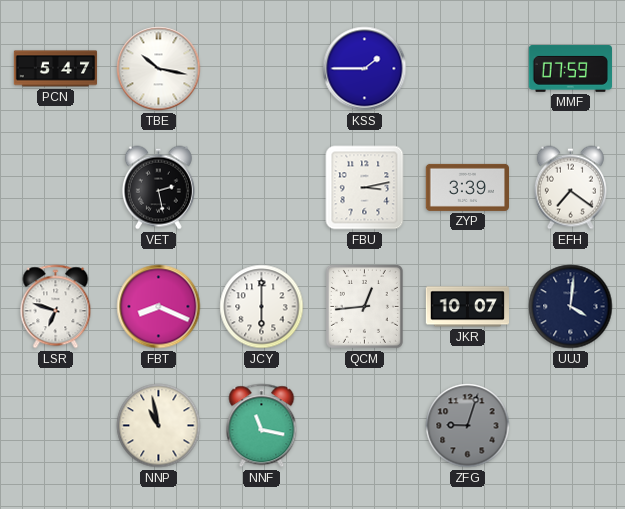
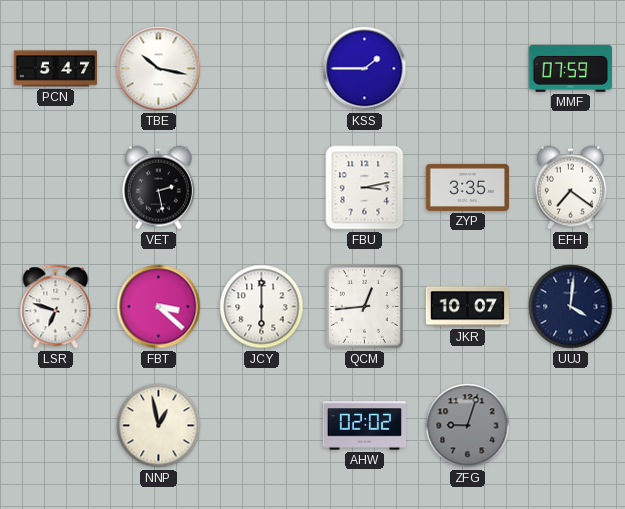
ZYP: 3:39 -> 3:35
FBT: 8:19 -> 3:22
NNP: 10:58 -> 12:58
NNF: 11:17 -> none
AHW: none -> 02:02
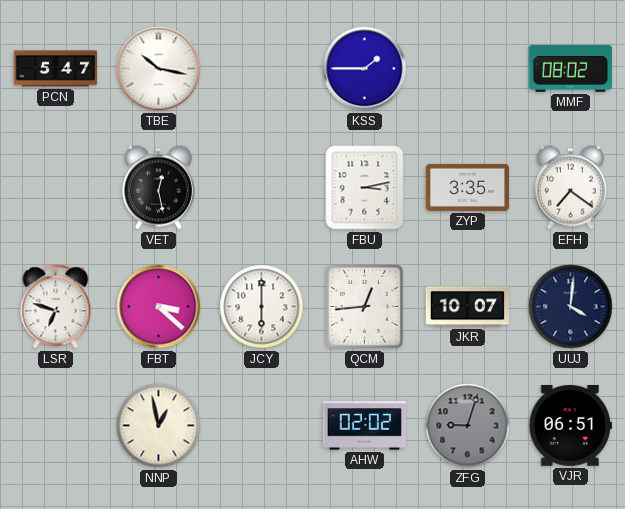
MMF: 07:59 -> 08:02
VET: 2:28 -> 12:28
VJR: none -> 06:51
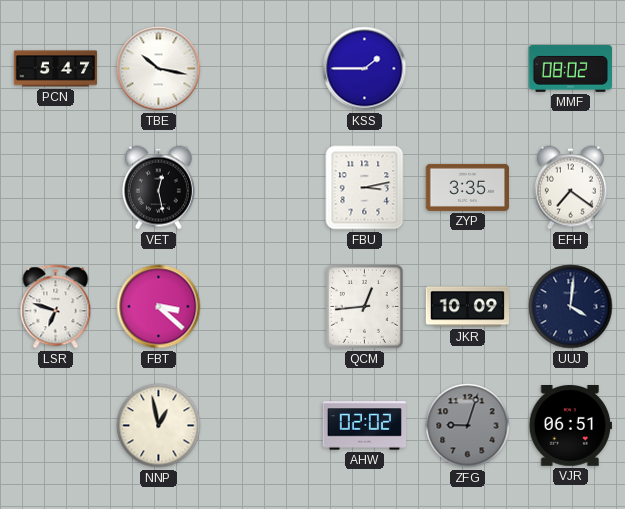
JCY: 6:00 -> none
JKR: 10:07 -> 10:09
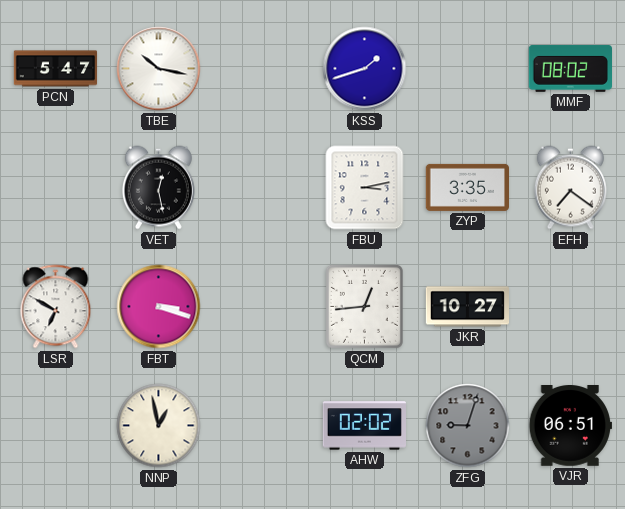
KSS: 1:45 -> 1:42
LSR: 6:48 -> 6:50
FBT: 3:22 -> 3:18
JKR: 10:09 -> 10:27
UUJ: 4:01 -> none
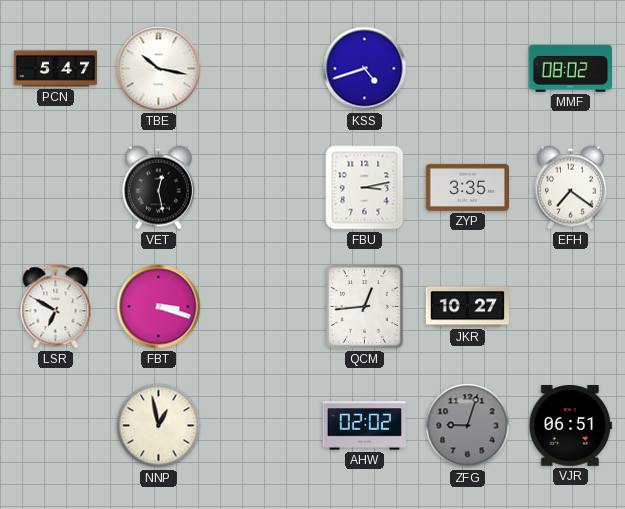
KSS: 1:42 -> 4:42
